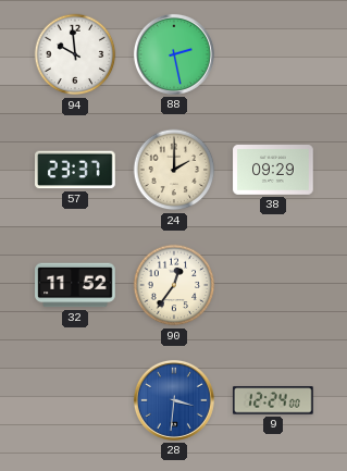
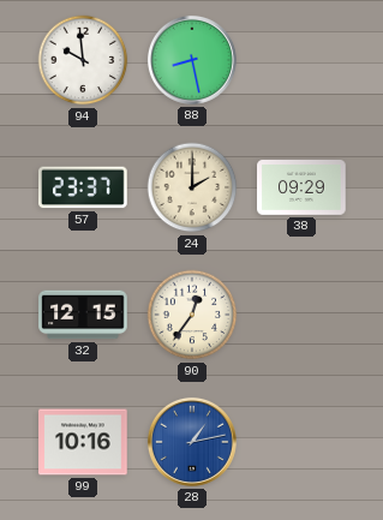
88: 2:28 -> 8:28
32: 11:52 -> 12:15
99: none -> 10:16
28: 3:31 -> 1:13
9: 12:24 -> none
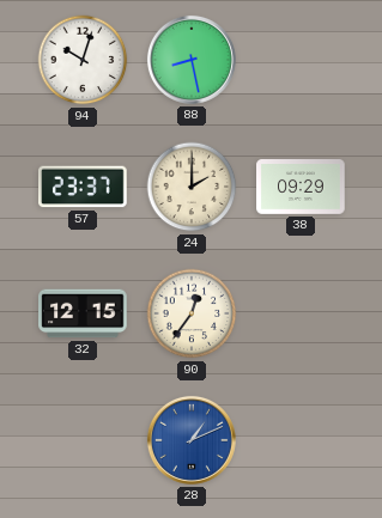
94: 9:59 -> 10:03
99: 10:16 -> none
28: 1:13 -> 1:11
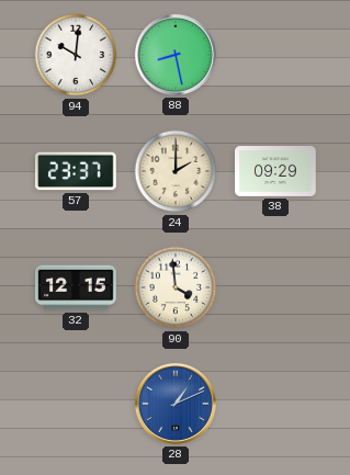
94: 10:03 -> 10:01
90: 12:36 -> 3:59
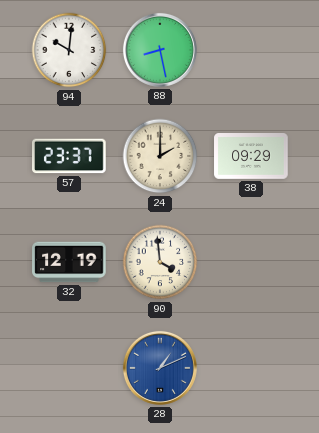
32: 12:15 -> 12:19
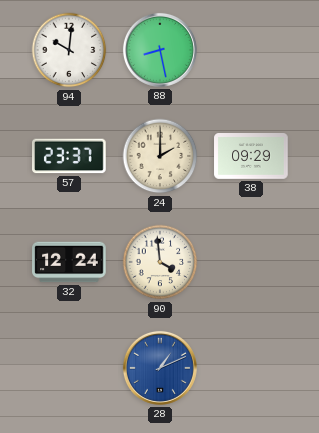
32: 12:19 -> 12:24
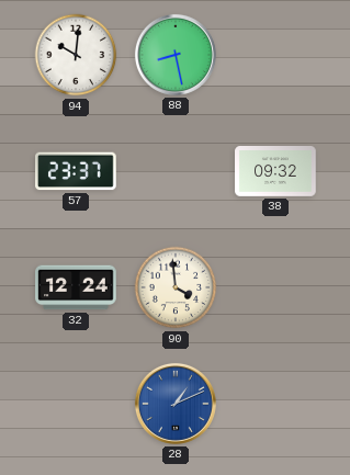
24: 2:00 -> none
38: 09:29 -> 09:32
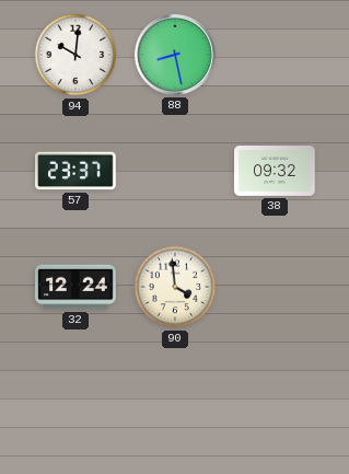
28: 1:11 -> none
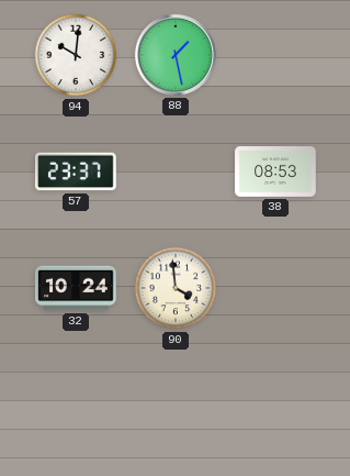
88: 8:28 -> 1:28
38: 09:32 -> 08:53
32: 12:24 -> 10:24
